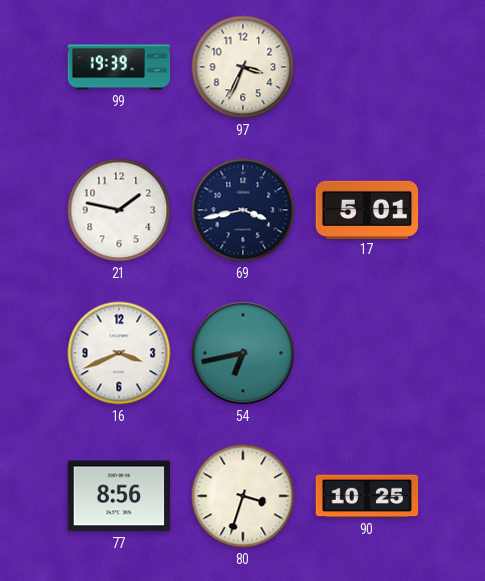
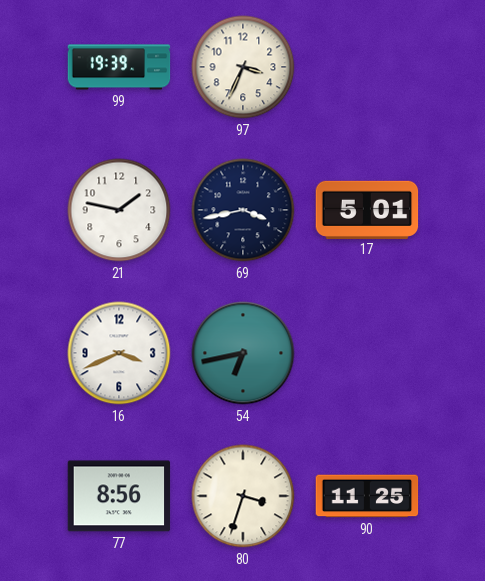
90: 10:25 -> 11:25
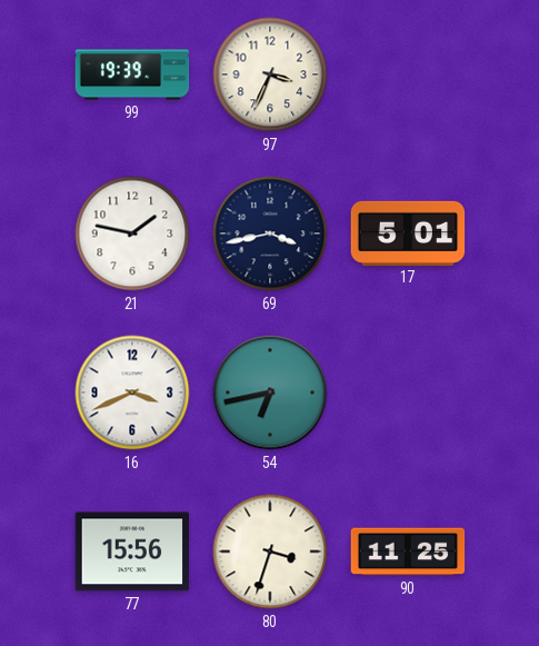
77: 8:56 -> 15:56
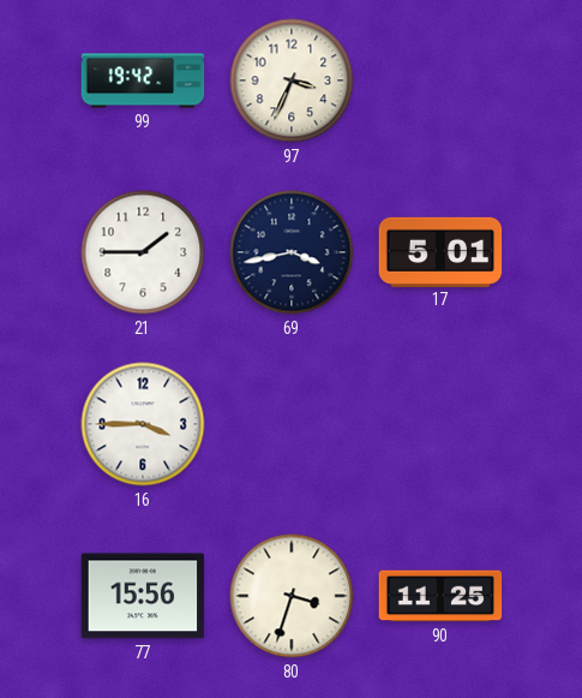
99: 19:39 -> 19:42
21: 1:47 -> 1:45
16: 3:41 -> 3:45
54: 6:43 -> none
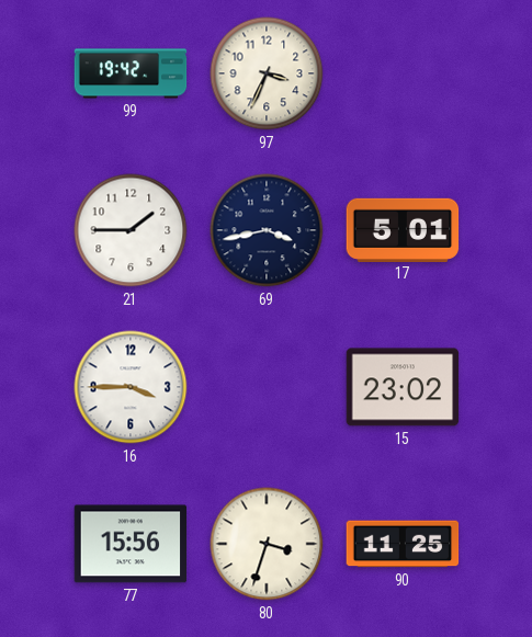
15: none -> 23:02
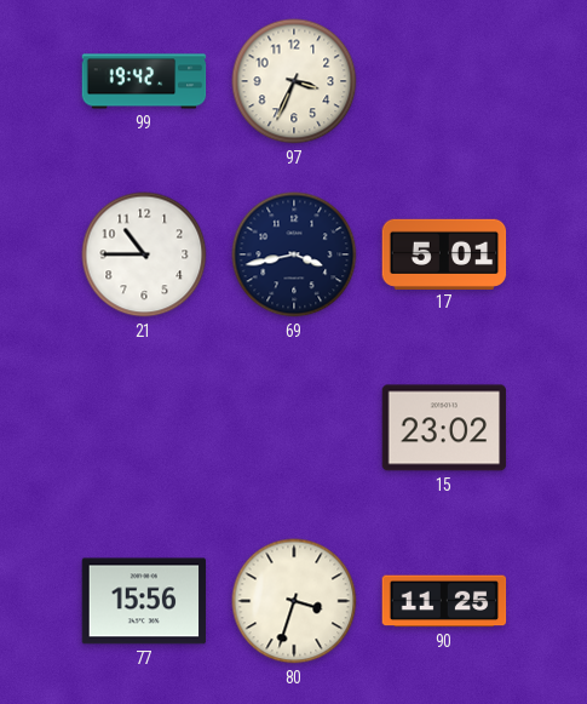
21: 1:45 -> 10:45
16: 3:45 -> none
